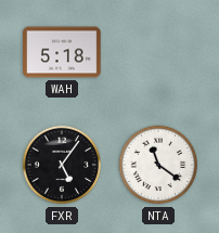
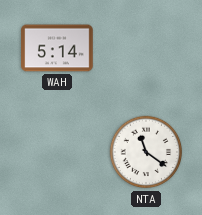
WAH: 5:18 -> 5:14
FXR: 5:06 -> none
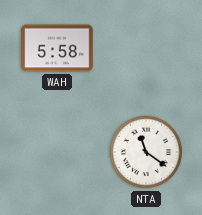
WAH: 5:14 -> 5:58
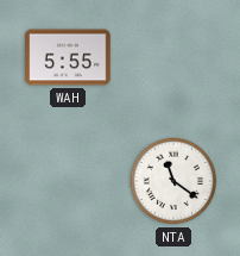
WAH: 5:58 -> 5:55
